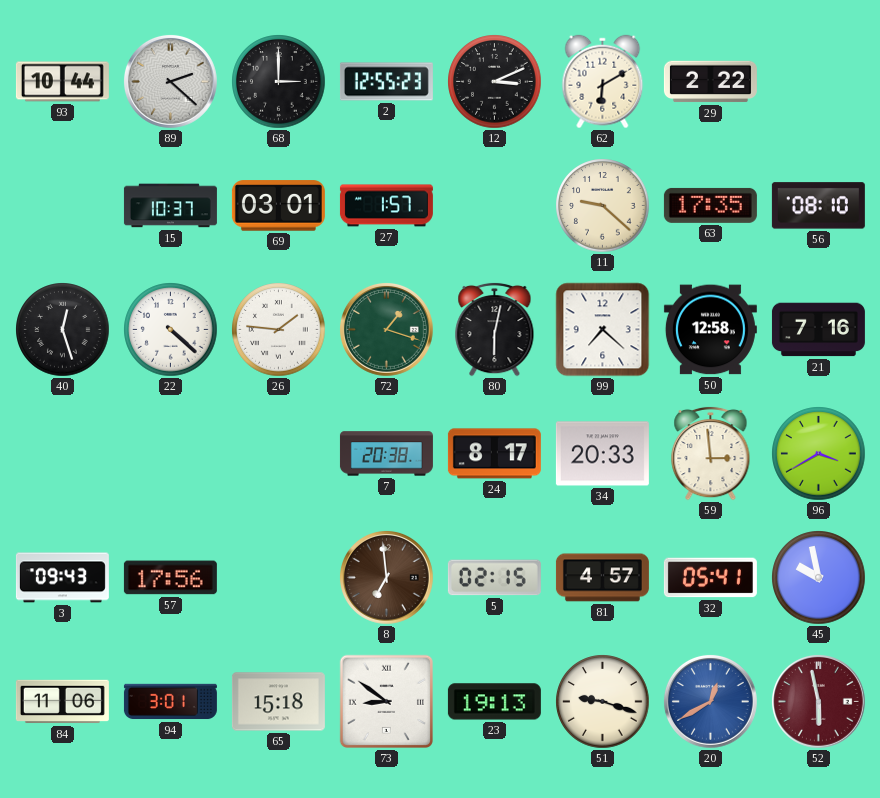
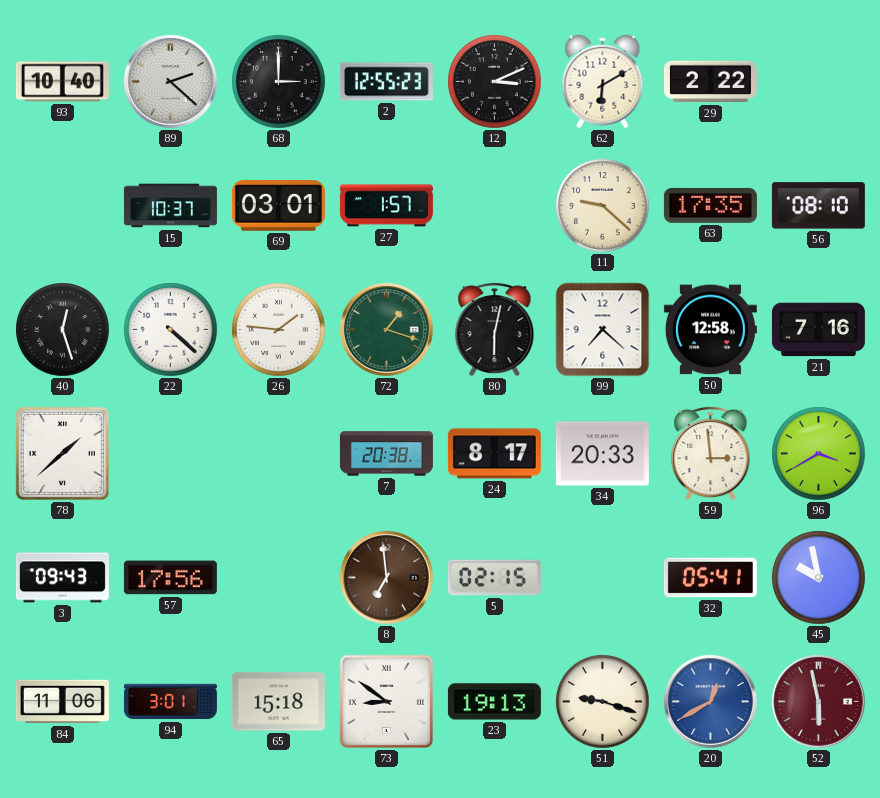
93: 10:44 -> 10:40
78: none -> 1:38
81: 4:57 -> none
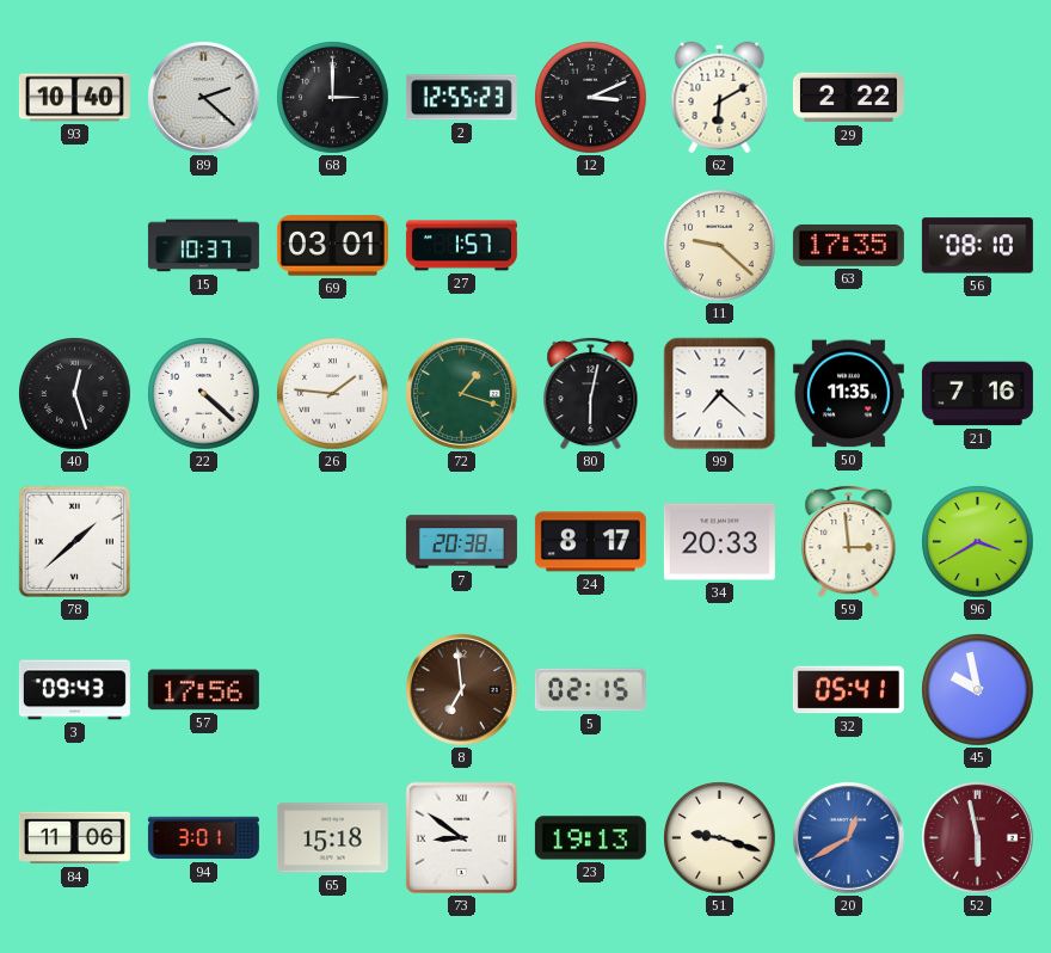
50: 12:58 -> 11:35
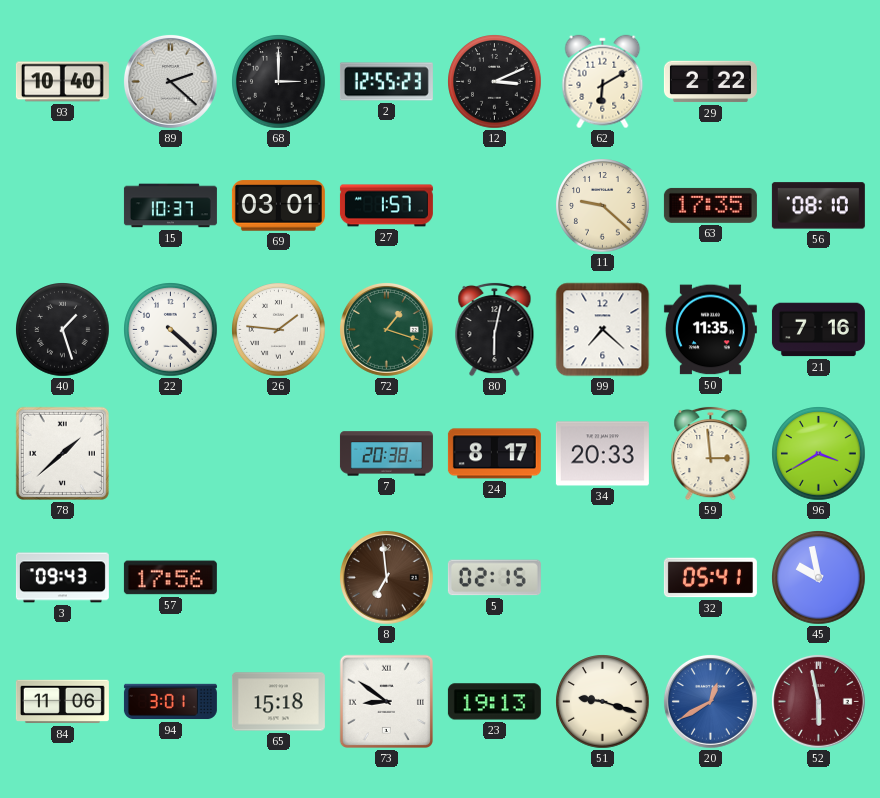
40: 12:27 -> 1:27
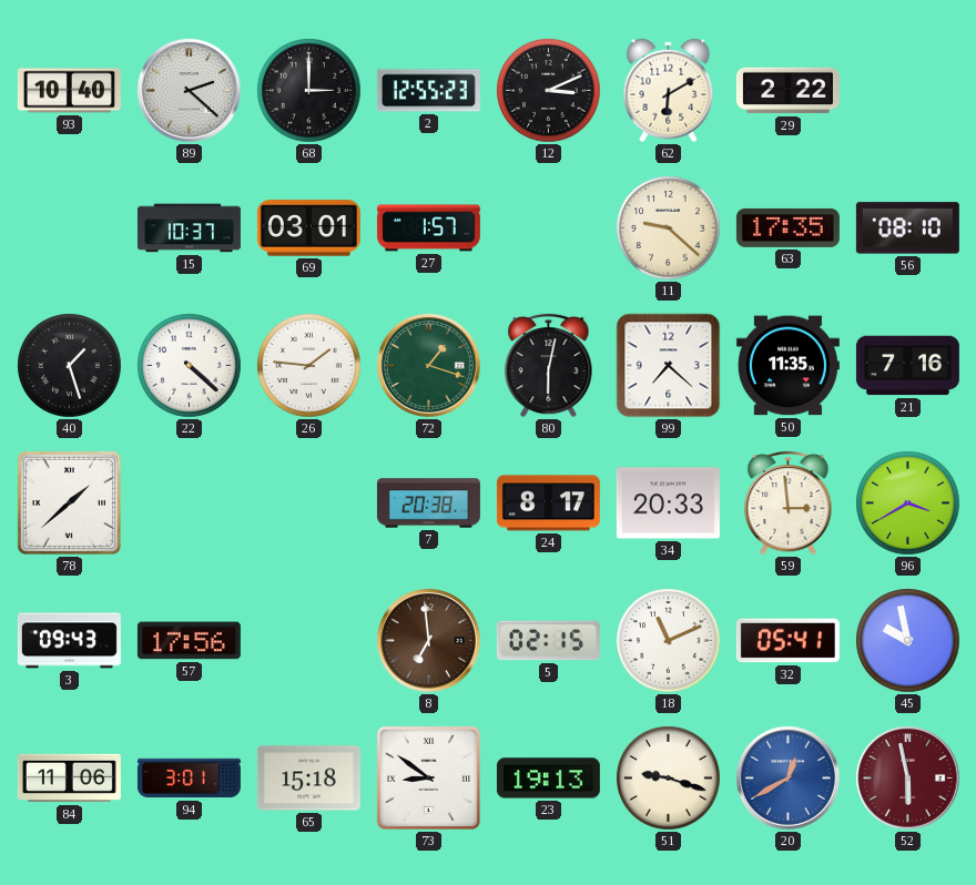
18: none -> 11:11
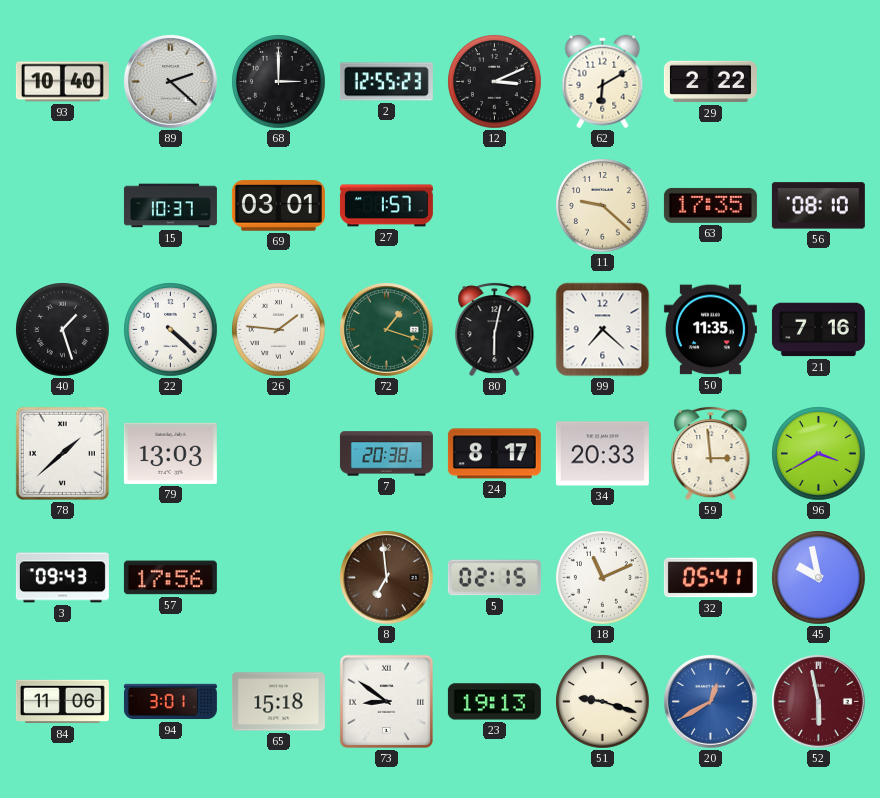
79: none -> 13:03
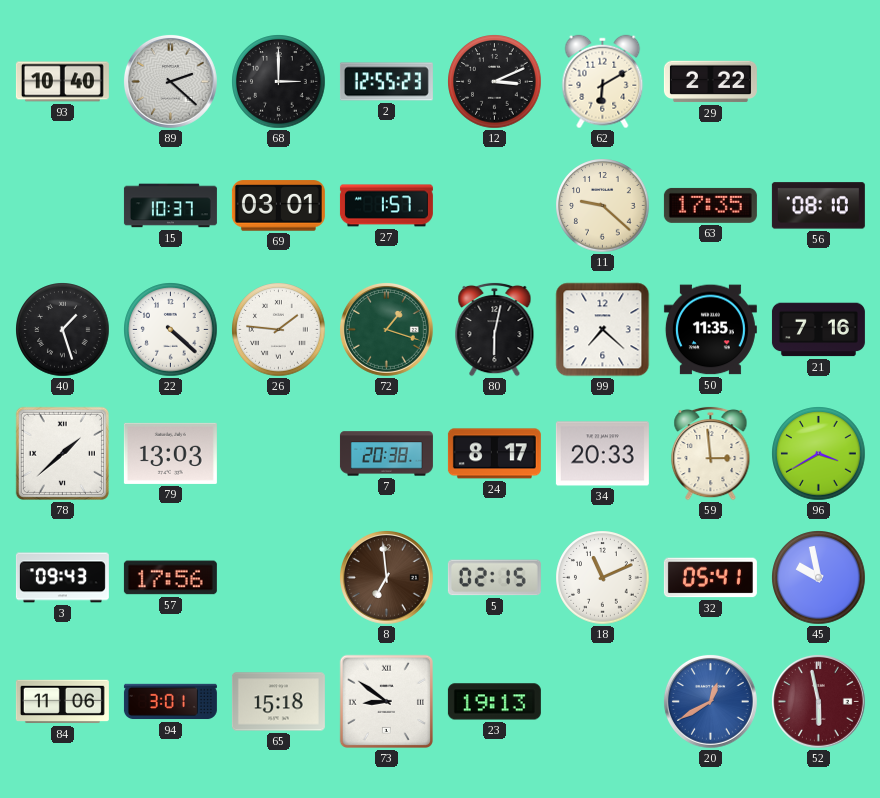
51: 9:18 -> none
